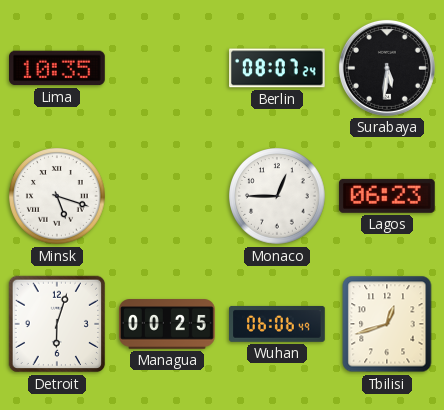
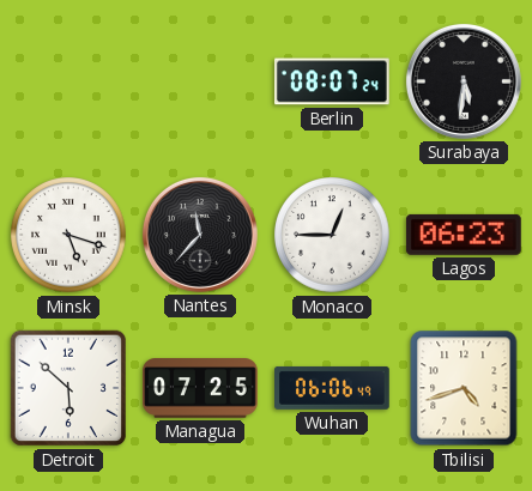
Lima: 10:35 -> none
Nantes: none -> 11:37
Detroit: 6:03 -> 5:52
Managua: 00:25 -> 07:25
Tbilisi: 12:42 -> 4:42
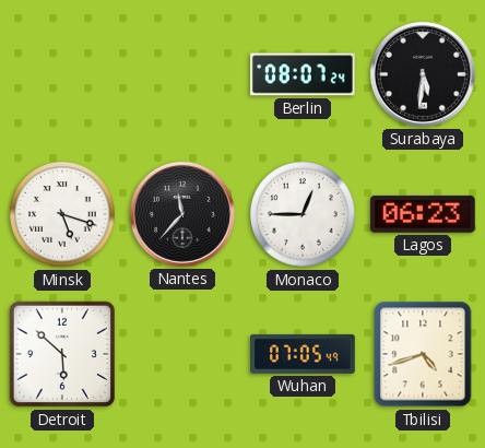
Managua: 07:25 -> none
Wuhan: 06:06 -> 07:05
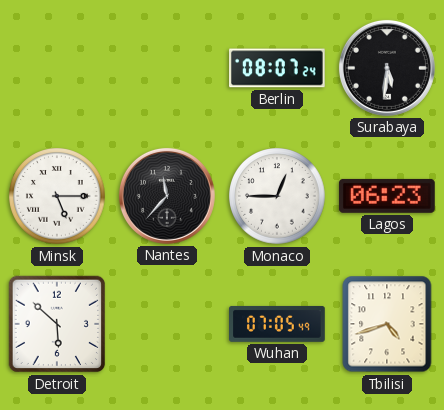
Minsk: 5:18 -> 5:15
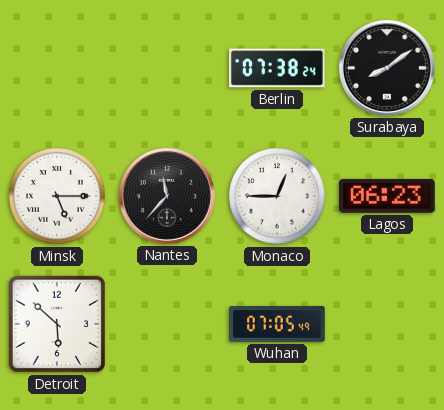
Berlin: 08:07 -> 07:38
Surabaya: 5:31 -> 8:09
Tbilisi: 4:42 -> none
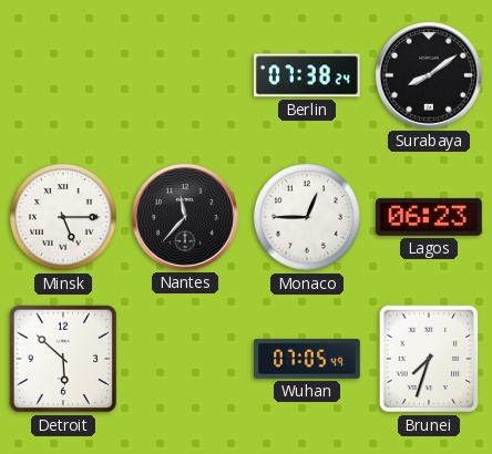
Brunei: none -> 7:33
